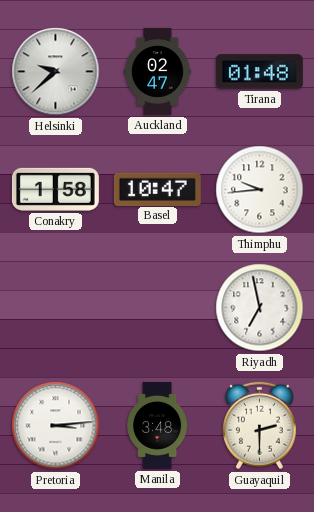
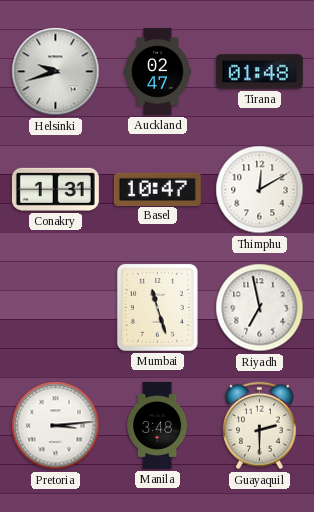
Helsinki: 9:38 -> 9:42
Conakry: 1:58 -> 1:31
Thimphu: 9:44 -> 12:10
Mumbai: none -> 11:27
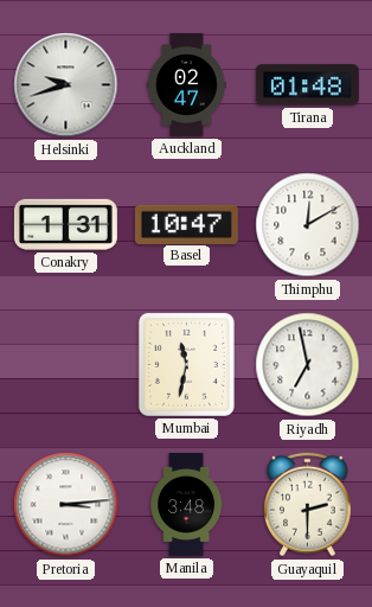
Mumbai: 11:27 -> 11:32
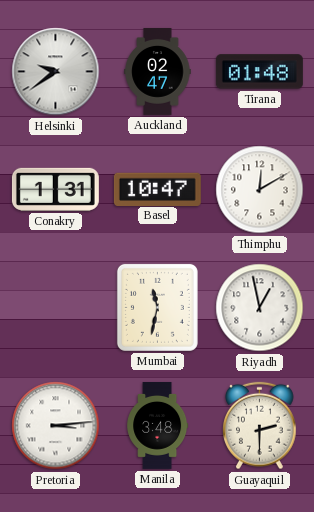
Helsinki: 9:42 -> 9:39
Riyadh: 6:58 -> 12:58
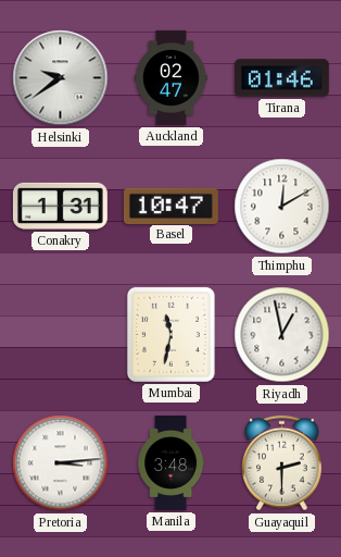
Tirana: 01:48 -> 01:46
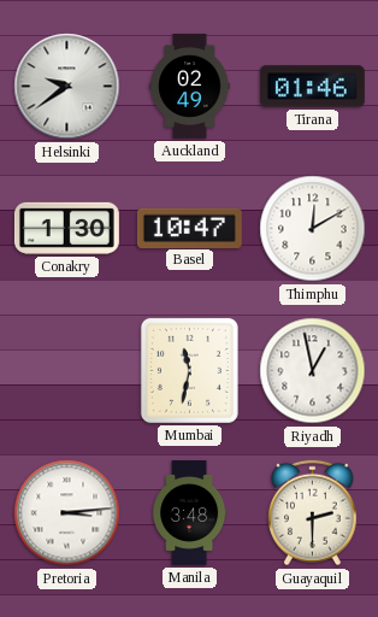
Auckland: 02:47 -> 02:49
Conakry: 1:31 -> 1:30
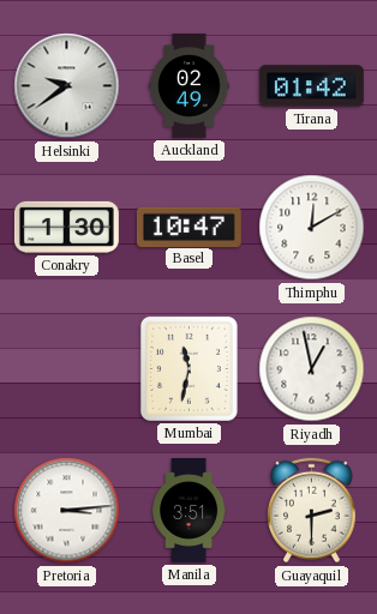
Tirana: 01:46 -> 01:42
Manila: 3:48 -> 3:51
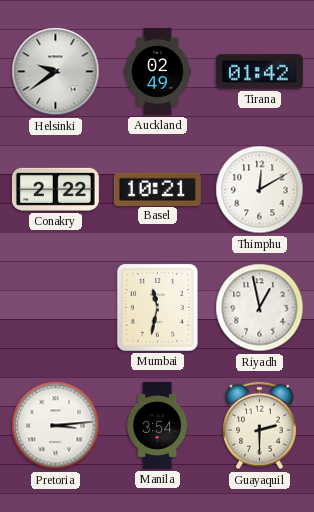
Conakry: 1:30 -> 2:22
Basel: 10:47 -> 10:21
Manila: 3:51 -> 3:54
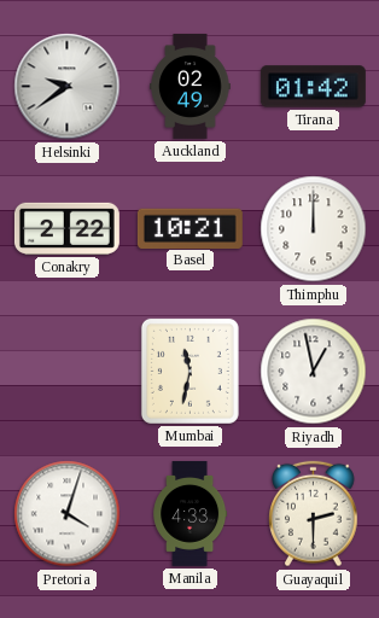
Thimphu: 12:10 -> 12:00
Pretoria: 3:14 -> 4:03
Manila: 3:54 -> 4:33
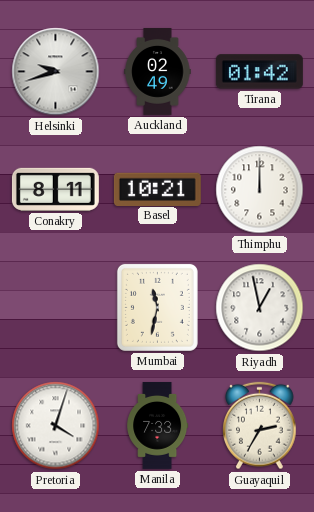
Helsinki: 9:39 -> 9:42
Conakry: 2:22 -> 8:11
Manila: 4:33 -> 7:33
Guayaquil: 2:30 -> 2:35
